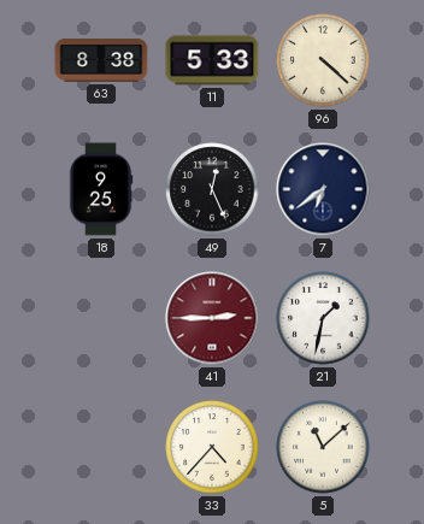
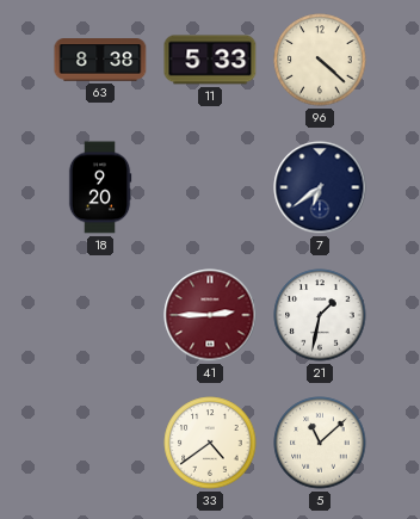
18: 9:25 -> 9:20
49: 12:26 -> none
33: 4:37 -> 4:39
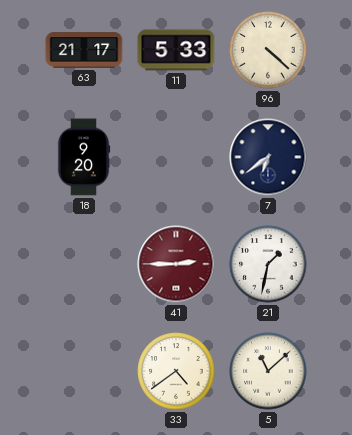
63: 8:38 -> 21:17
